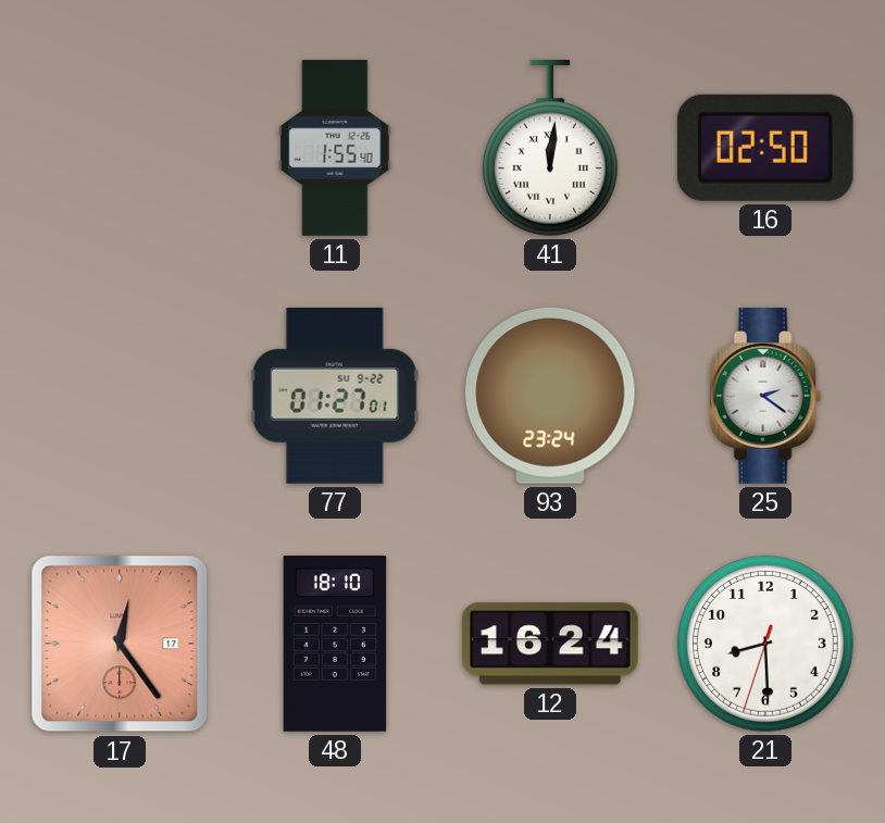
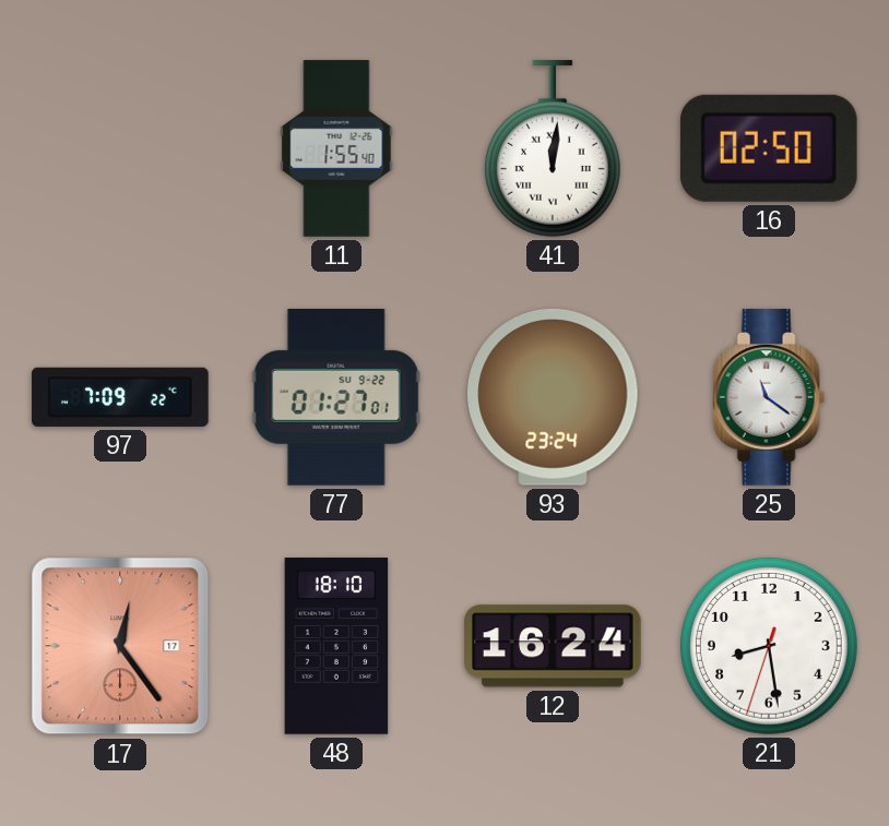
97: none -> 7:09
25: 2:21 -> 11:21
21: 8:29 -> 8:28
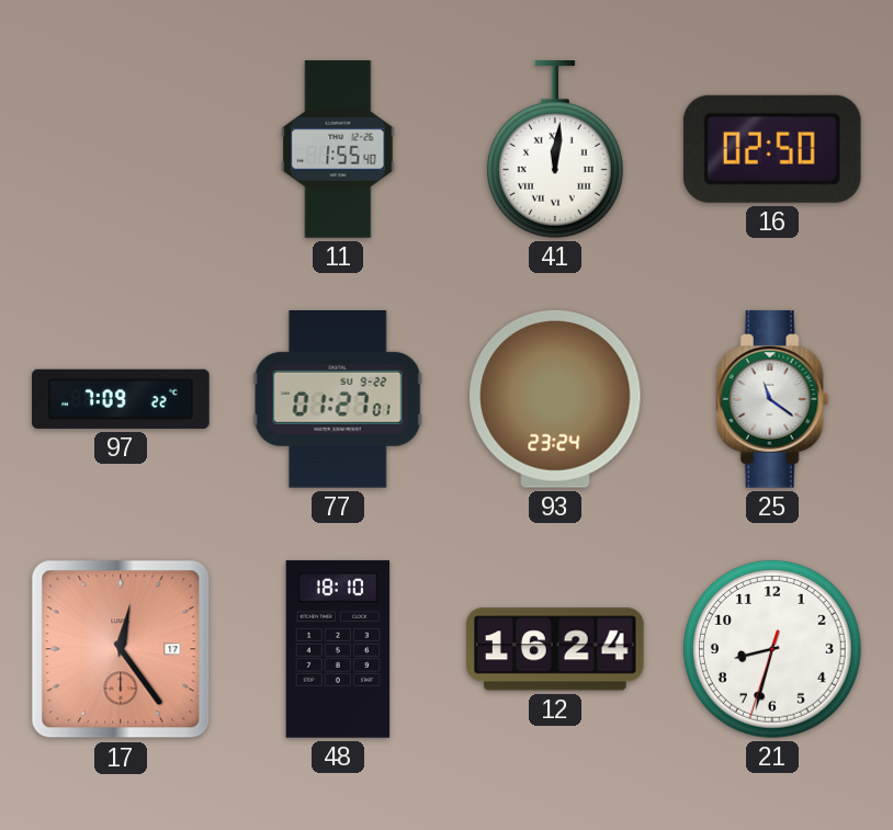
21: 8:28 -> 8:32
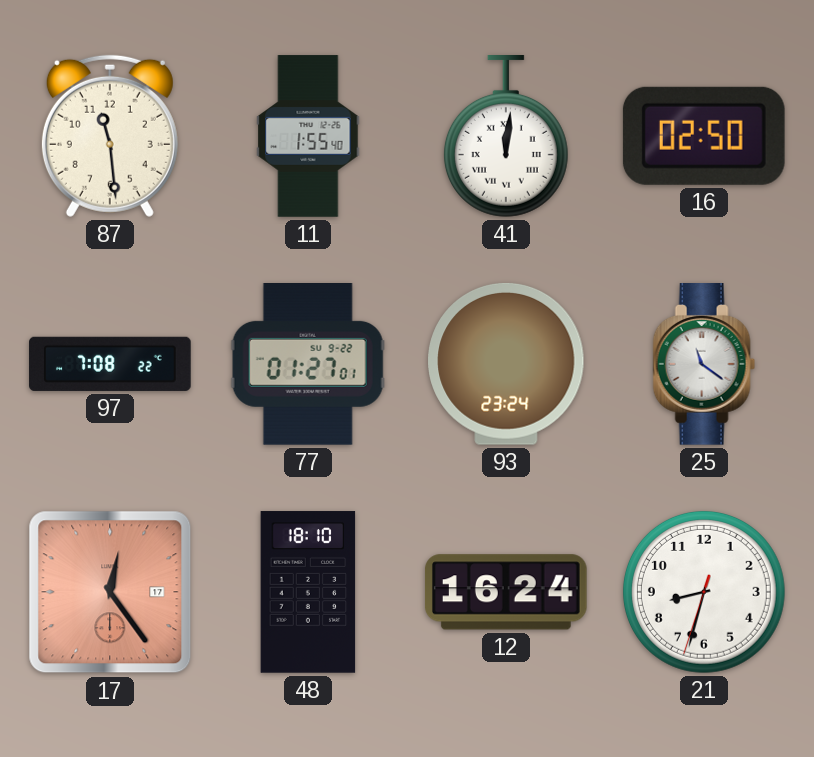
87: none -> 11:29
97: 7:09 -> 7:08
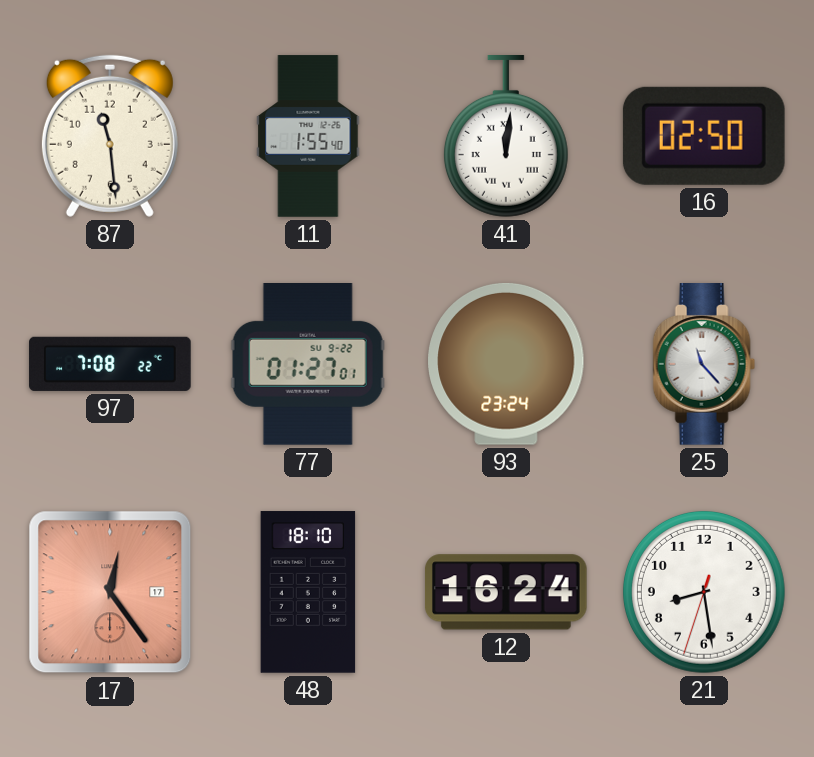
25: 11:21 -> 11:23
21: 8:32 -> 8:28
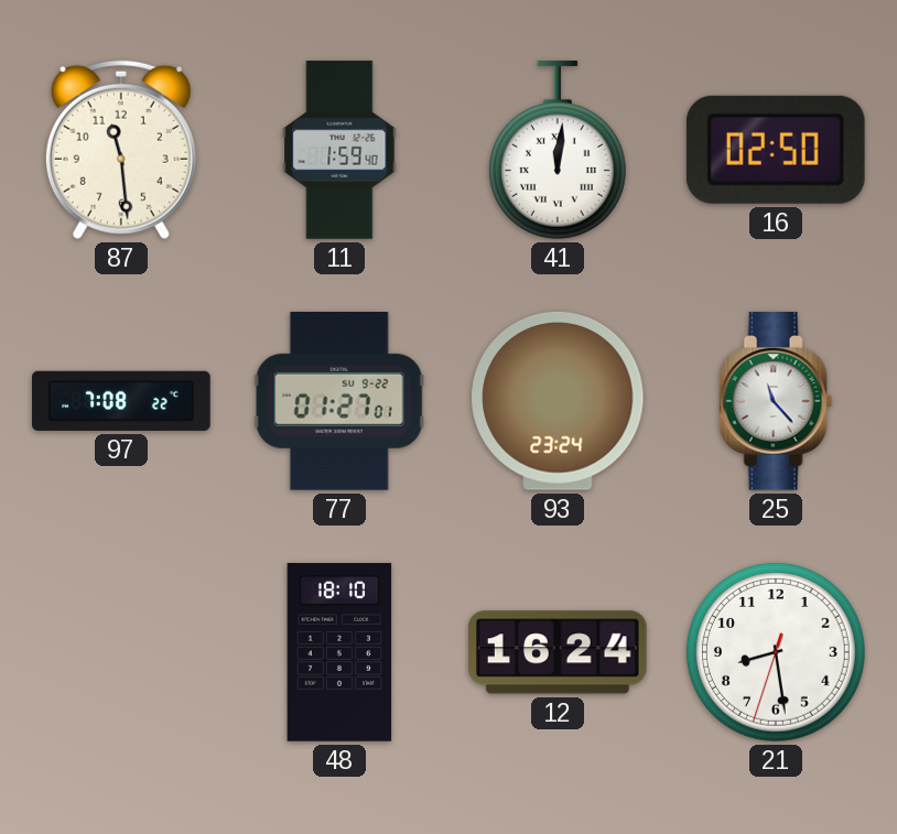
11: 1:55 -> 1:59
17: 12:24 -> none
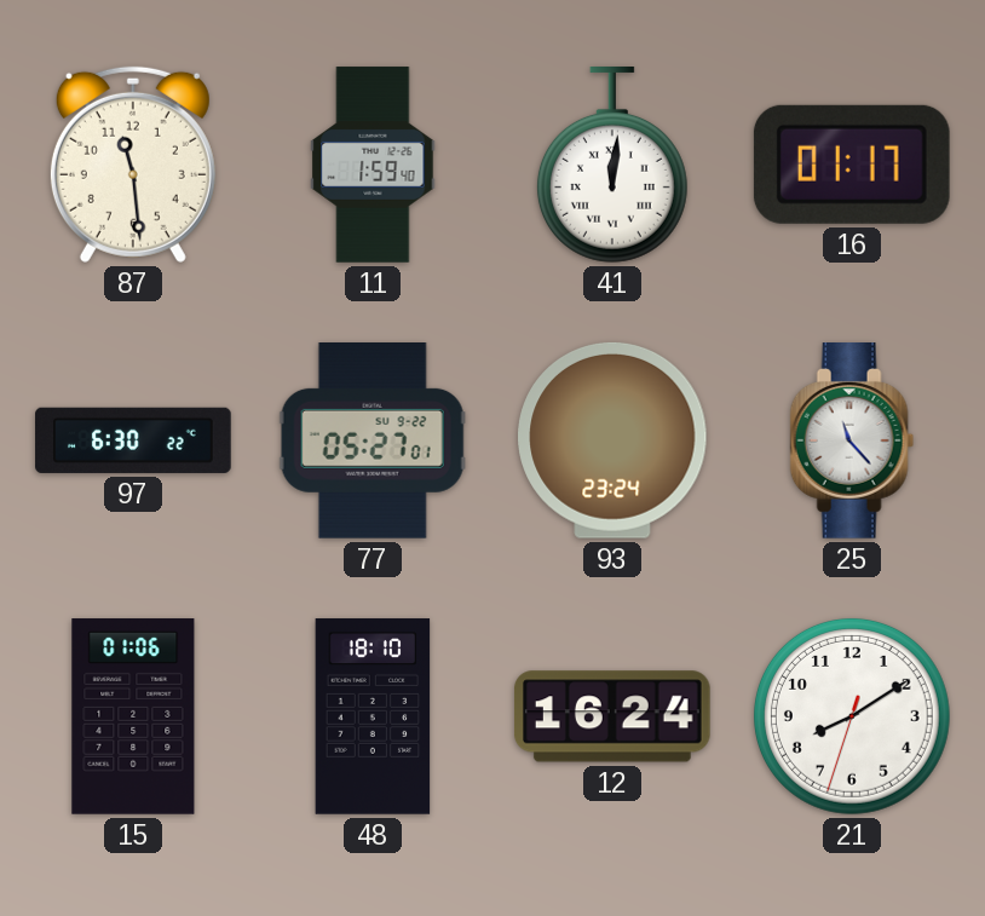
16: 02:50 -> 01:17
97: 7:08 -> 6:30
77: 01:27 -> 05:27
15: none -> 01:06
21: 8:28 -> 8:09
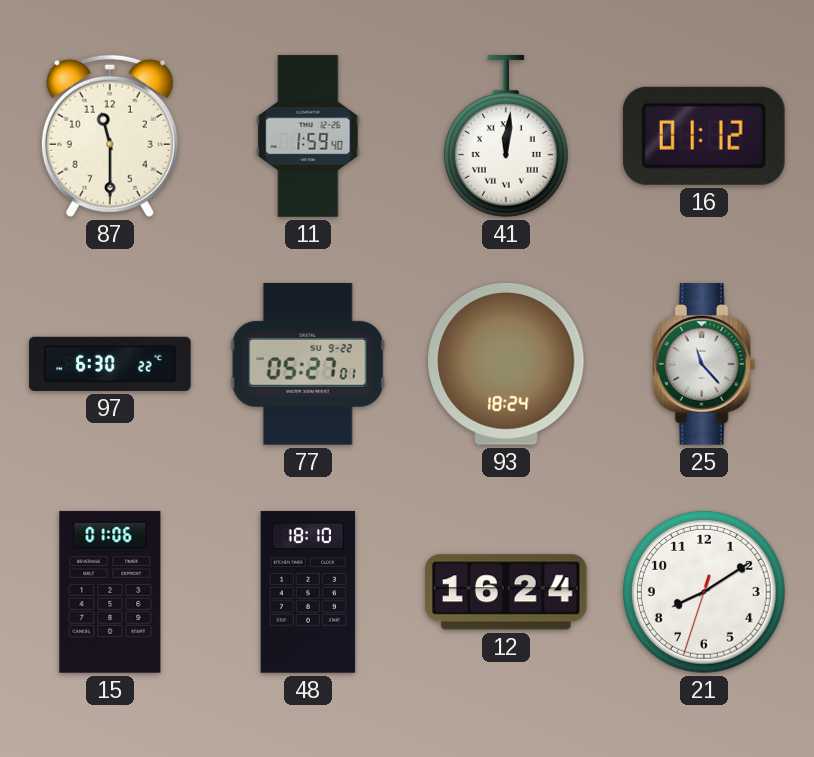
87: 11:29 -> 11:30
16: 01:17 -> 01:12
93: 23:24 -> 18:24
